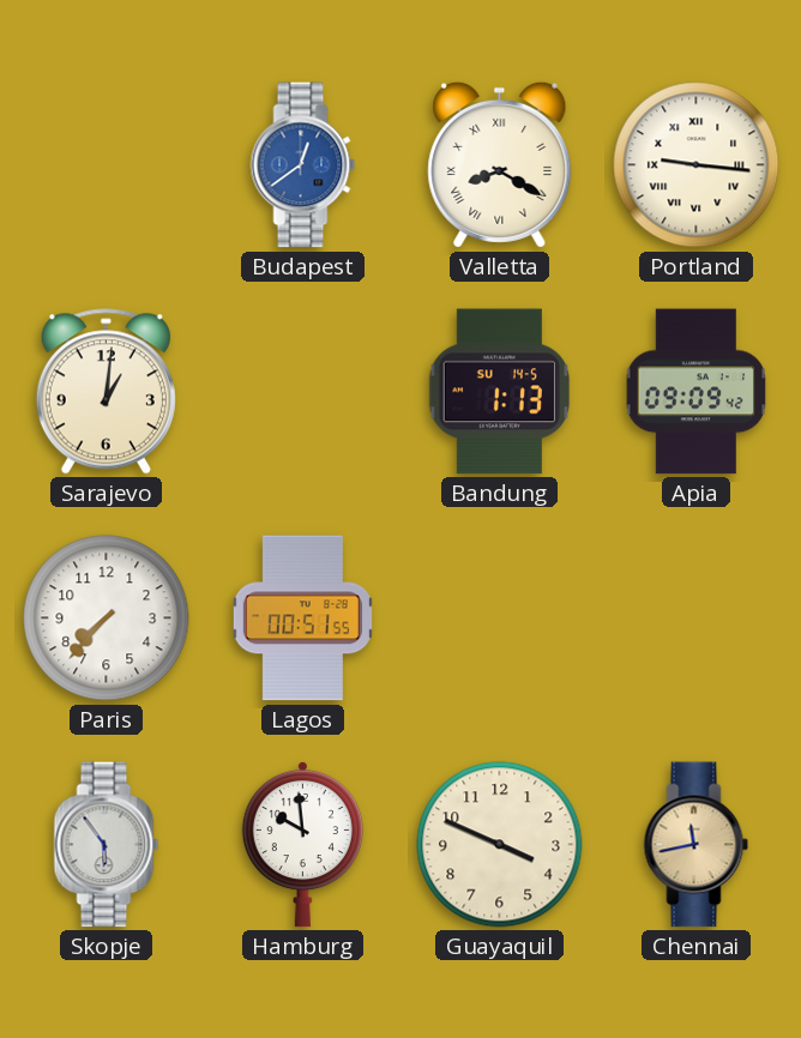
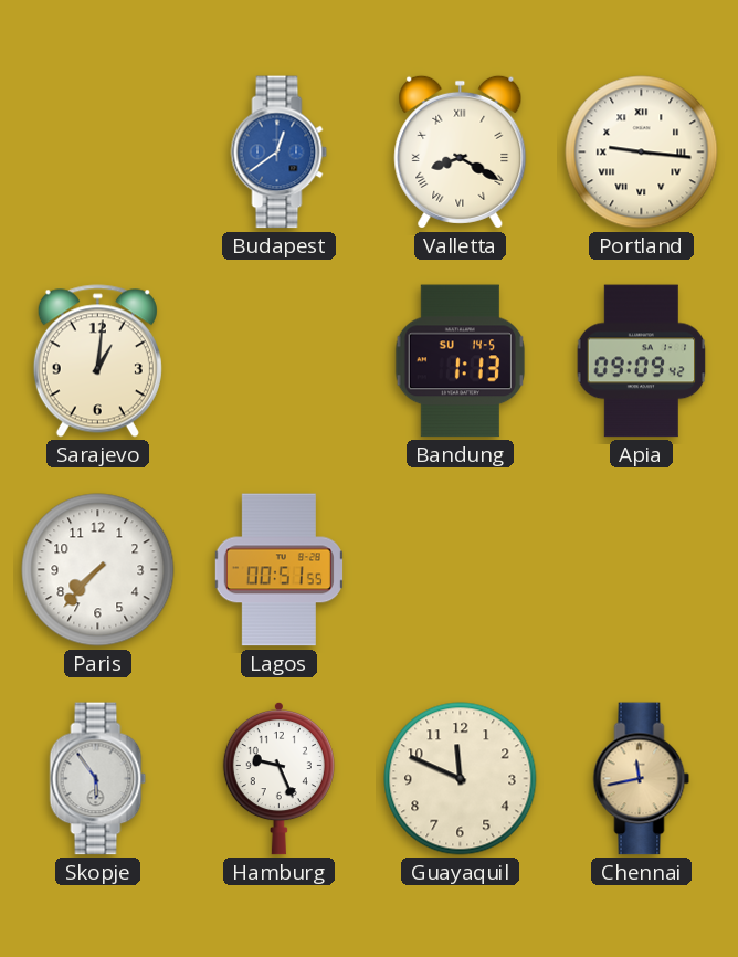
Hamburg: 9:59 -> 9:26
Guayaquil: 3:49 -> 11:49
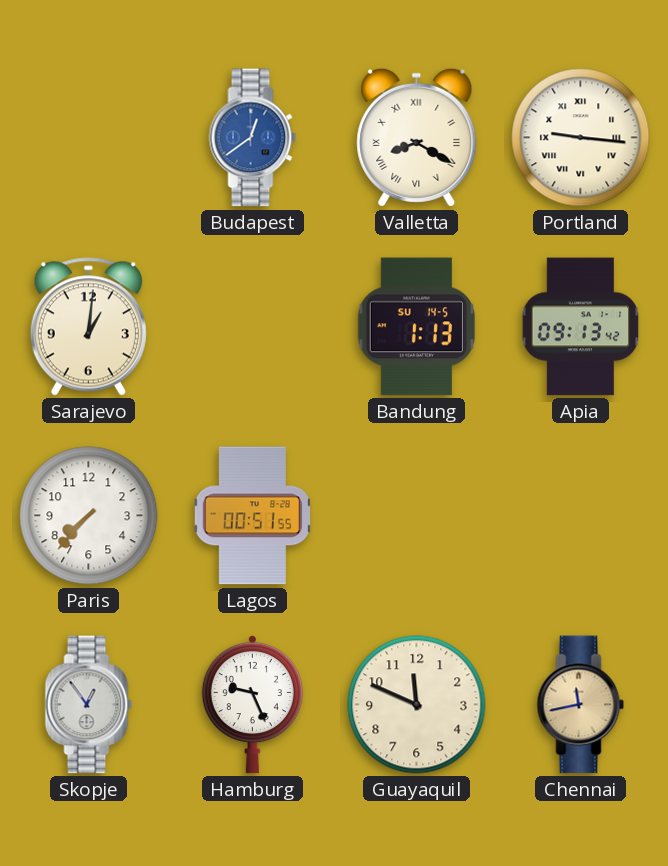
Apia: 09:09 -> 09:13
Skopje: 5:54 -> 12:54
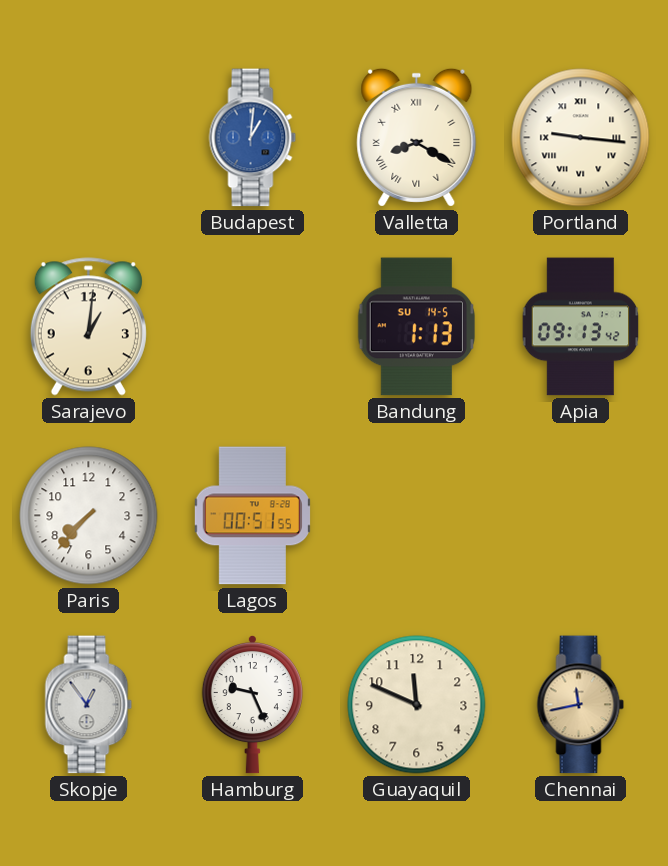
Budapest: 12:39 -> 1:01
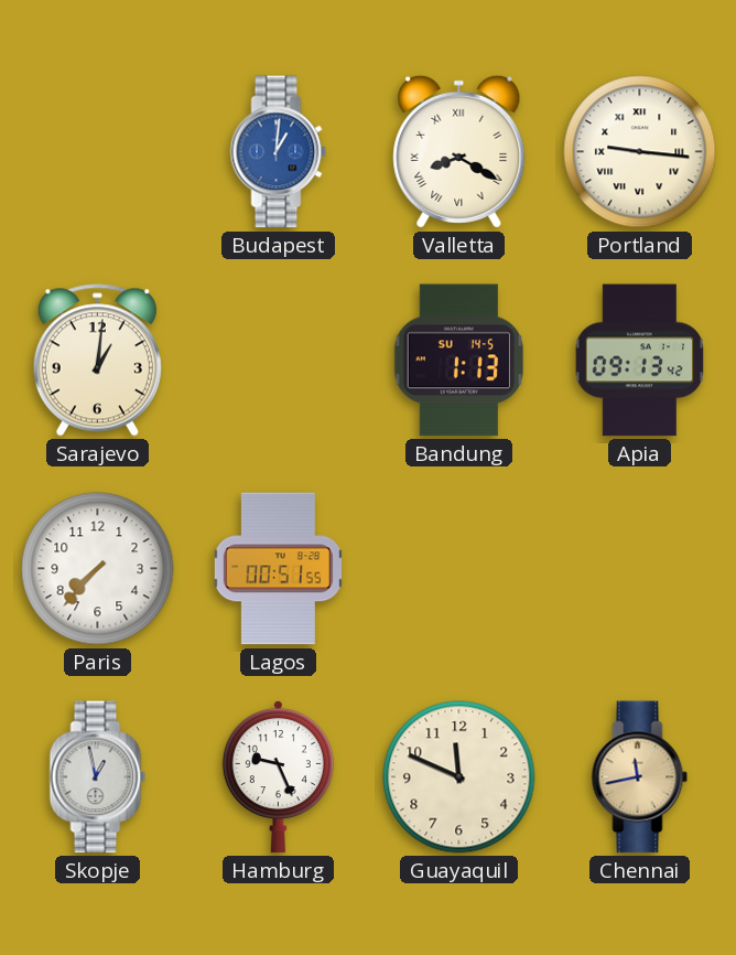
Skopje: 12:54 -> 12:58
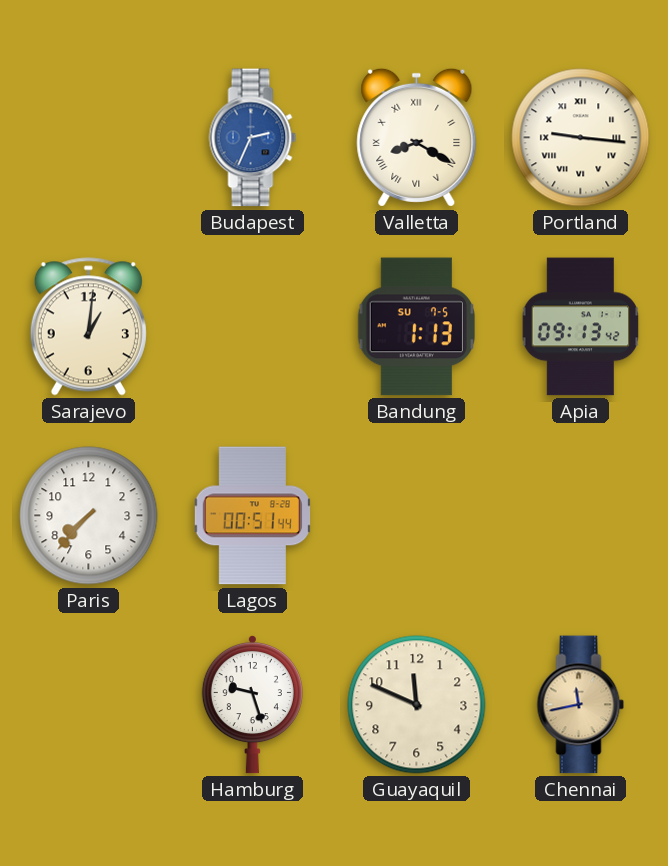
Budapest: 1:01 -> 2:34
Bandung date: SU 14-5 -> SU 7-5
Lagos: 00:51:55 -> 00:51:44
Skopje: 12:58 -> none
Hamburg: 9:26 -> 9:27
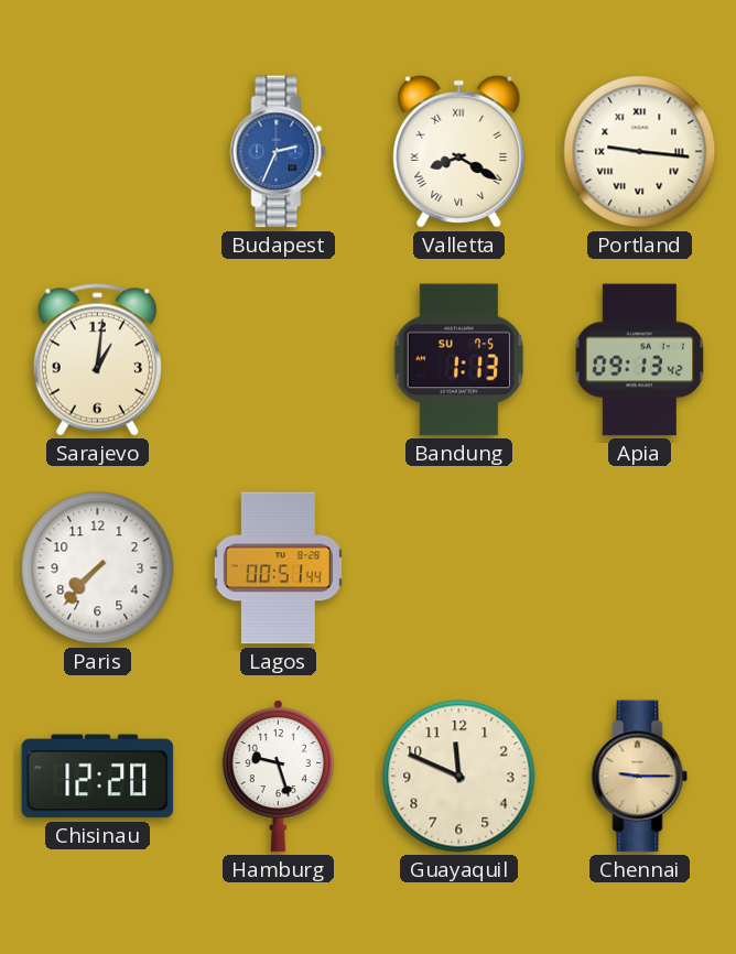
Chisinau: none -> 12:20
Chennai: 11:43 -> 9:15
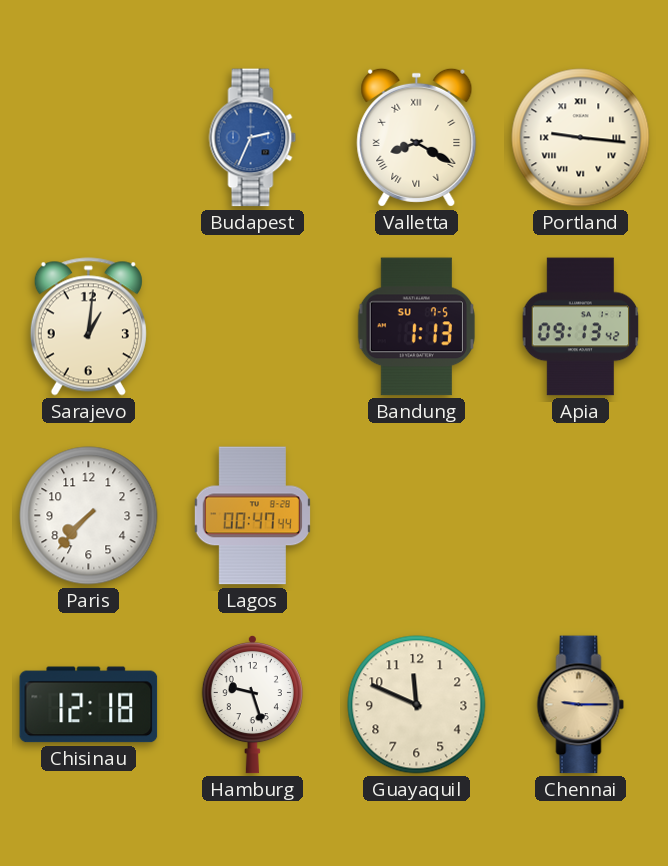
Lagos: 00:51 -> 00:47
Chisinau: 12:20 -> 12:18
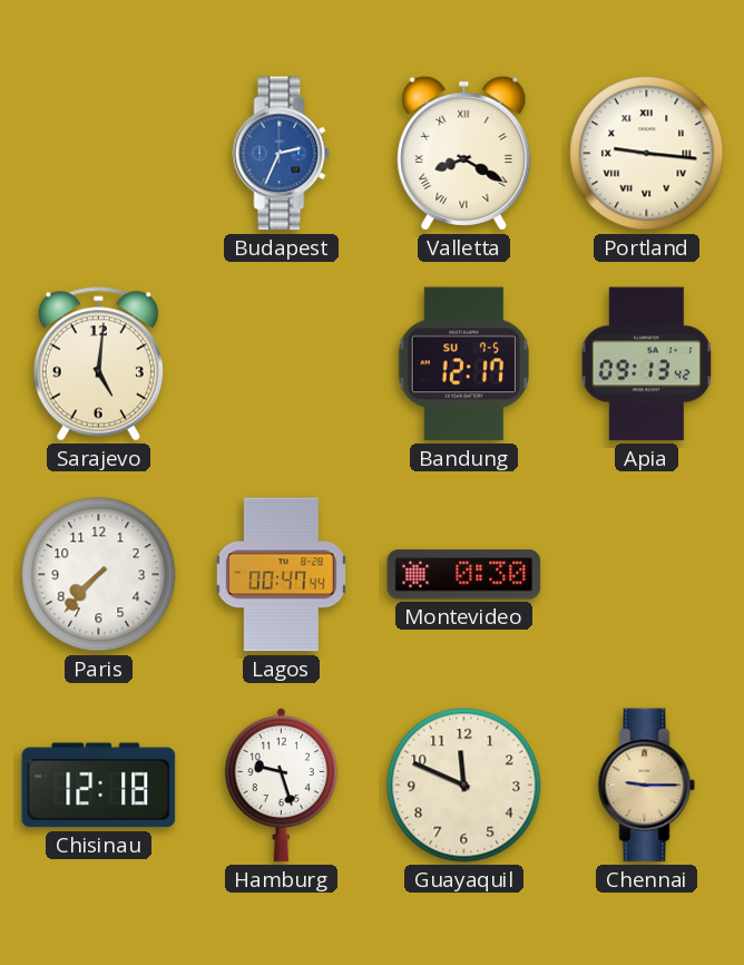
Sarajevo: 1:01 -> 5:01
Bandung: 1:13 -> 12:17
Montevideo: none -> 0:30
